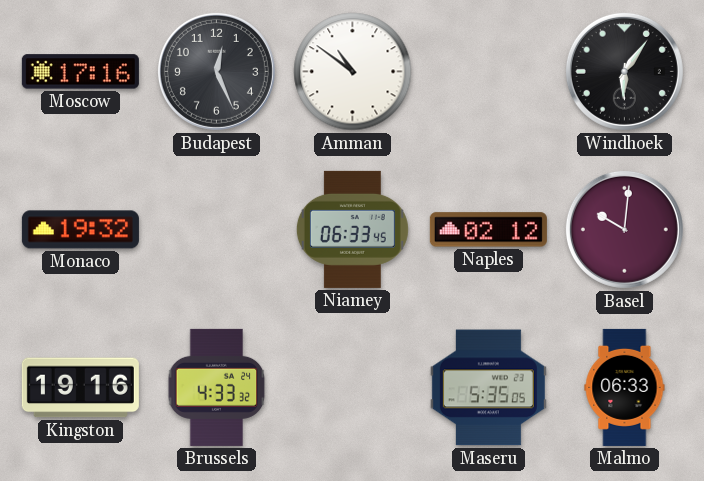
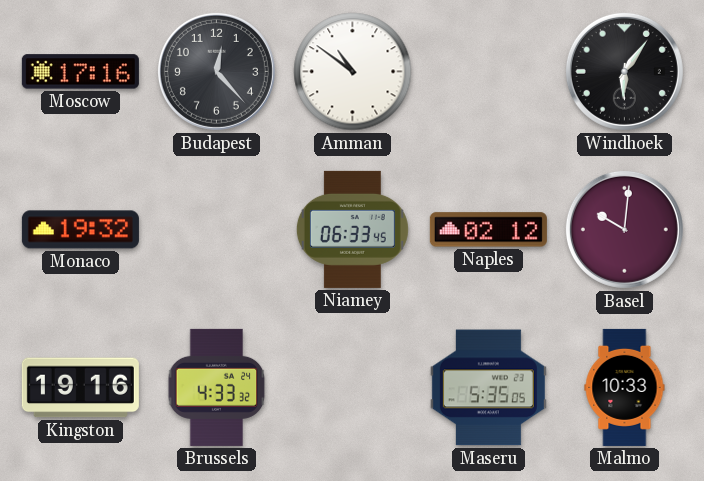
Budapest: 12:26 -> 12:23
Malmo: 06:33 -> 10:33
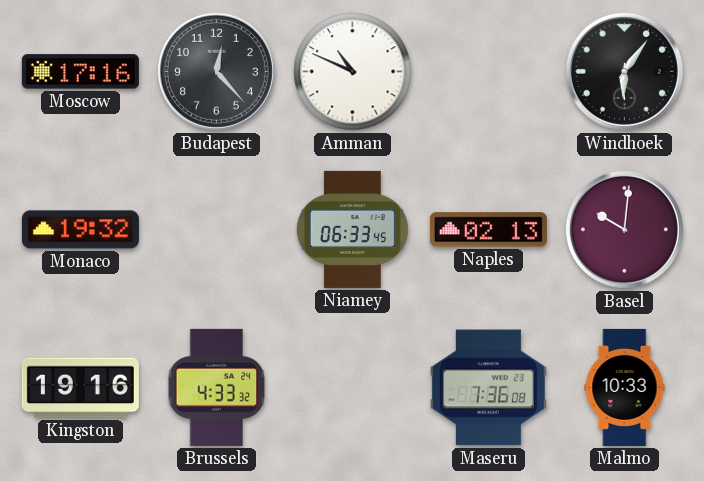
Amman: 10:51 -> 10:49
Naples: 02:12 -> 02:13
Maseru: 5:35 -> 7:36
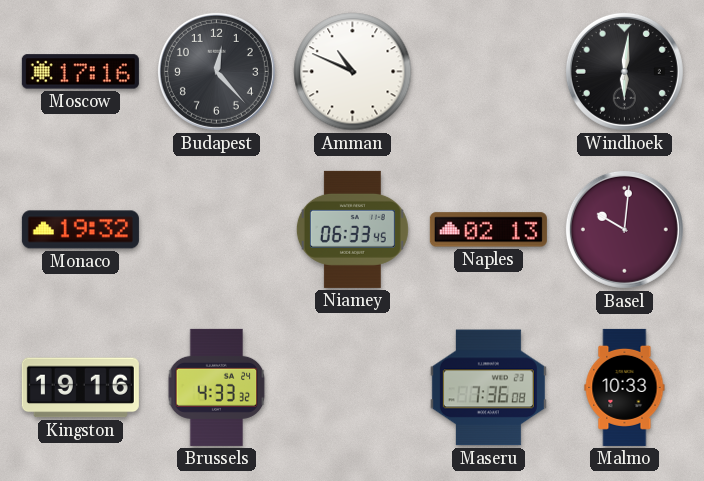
Windhoek: 6:06 -> 6:01
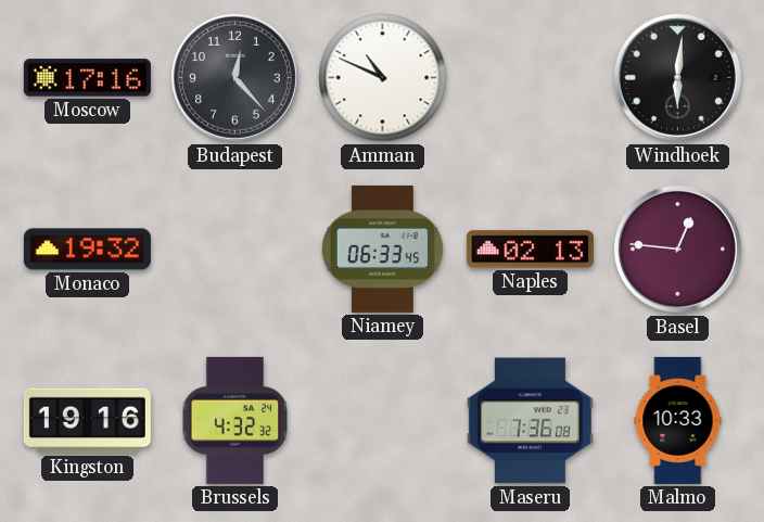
Basel: 10:01 -> 12:46
Brussels: 4:33 -> 4:32
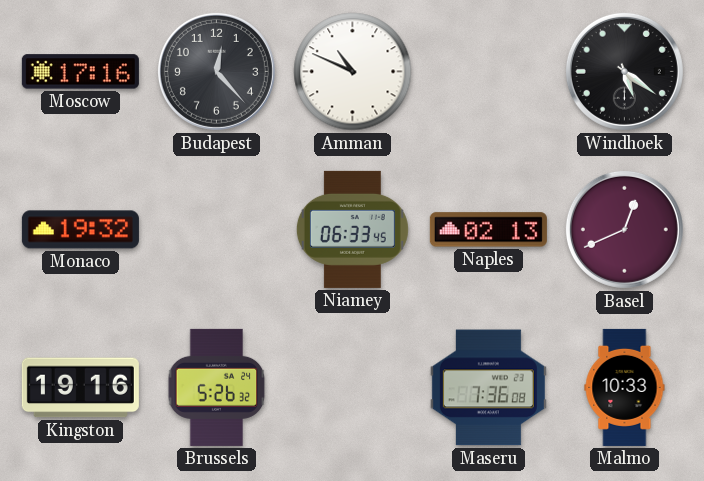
Windhoek: 6:01 -> 5:21
Basel: 12:46 -> 12:41
Brussels: 4:32 -> 5:26
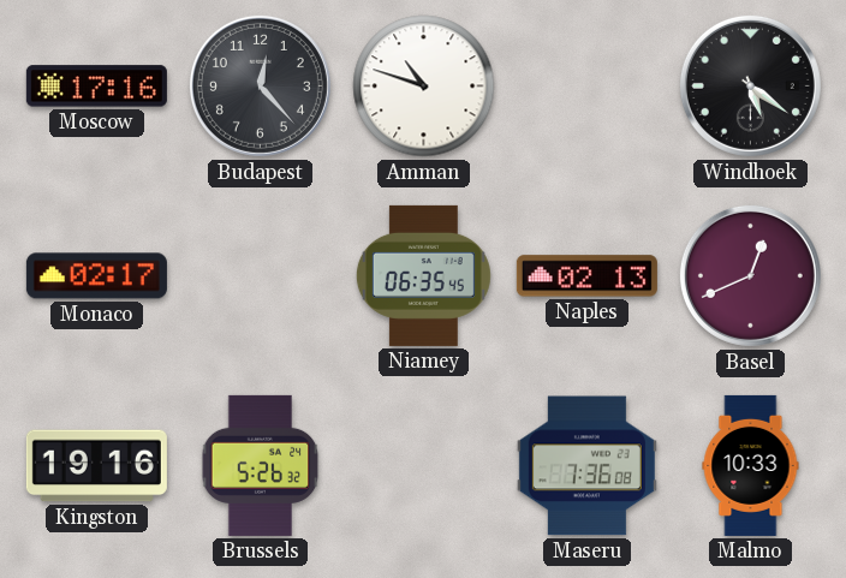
Amman: 10:49 -> 10:48
Monaco: 19:32 -> 02:17
Niamey: 06:33 -> 06:35
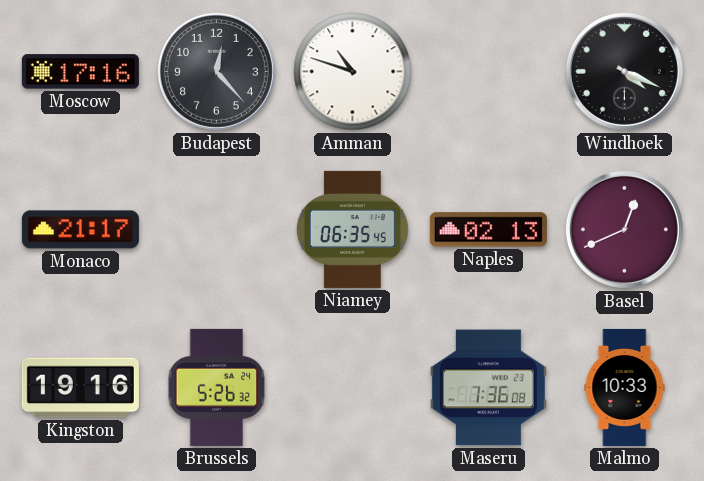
Windhoek: 5:21 -> 4:19
Monaco: 02:17 -> 21:17
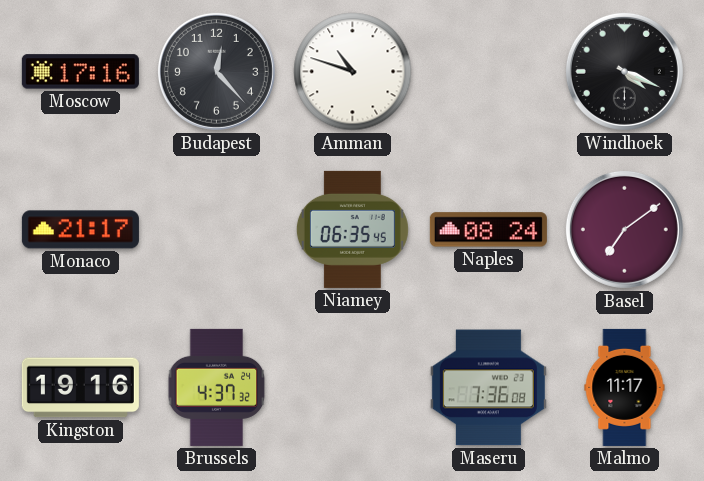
Naples: 02:13 -> 08:24
Basel: 12:41 -> 7:09
Brussels: 5:26 -> 4:37
Malmo: 10:33 -> 11:17
